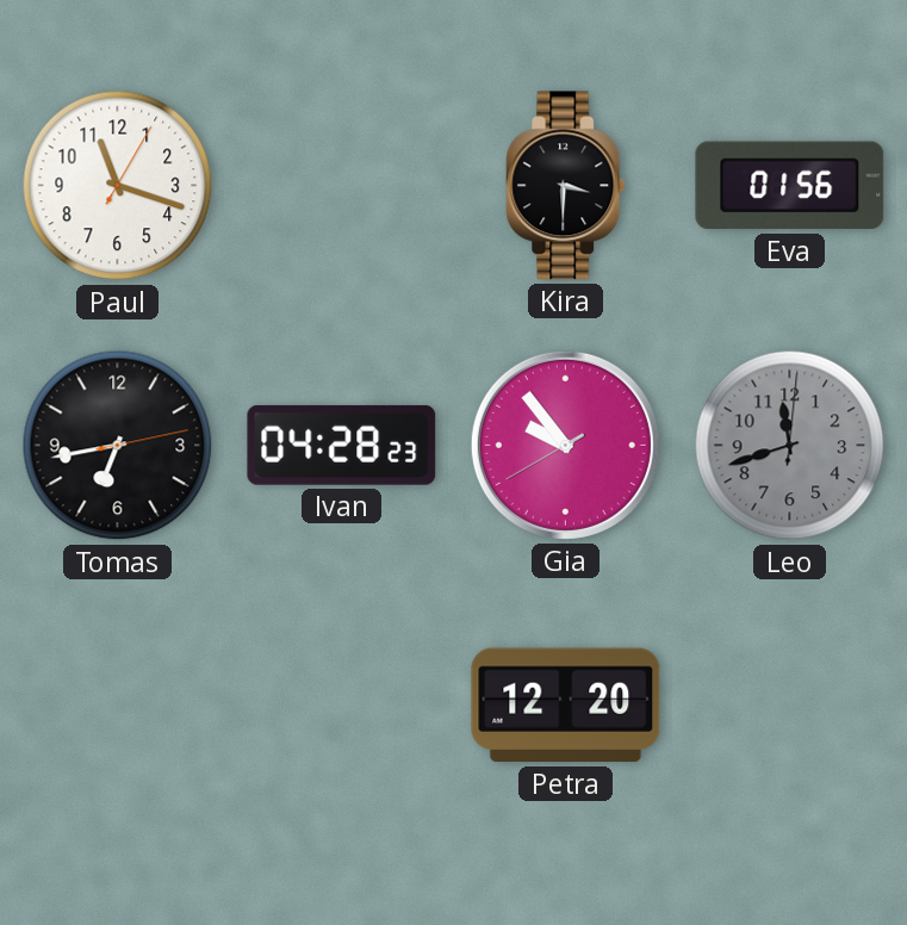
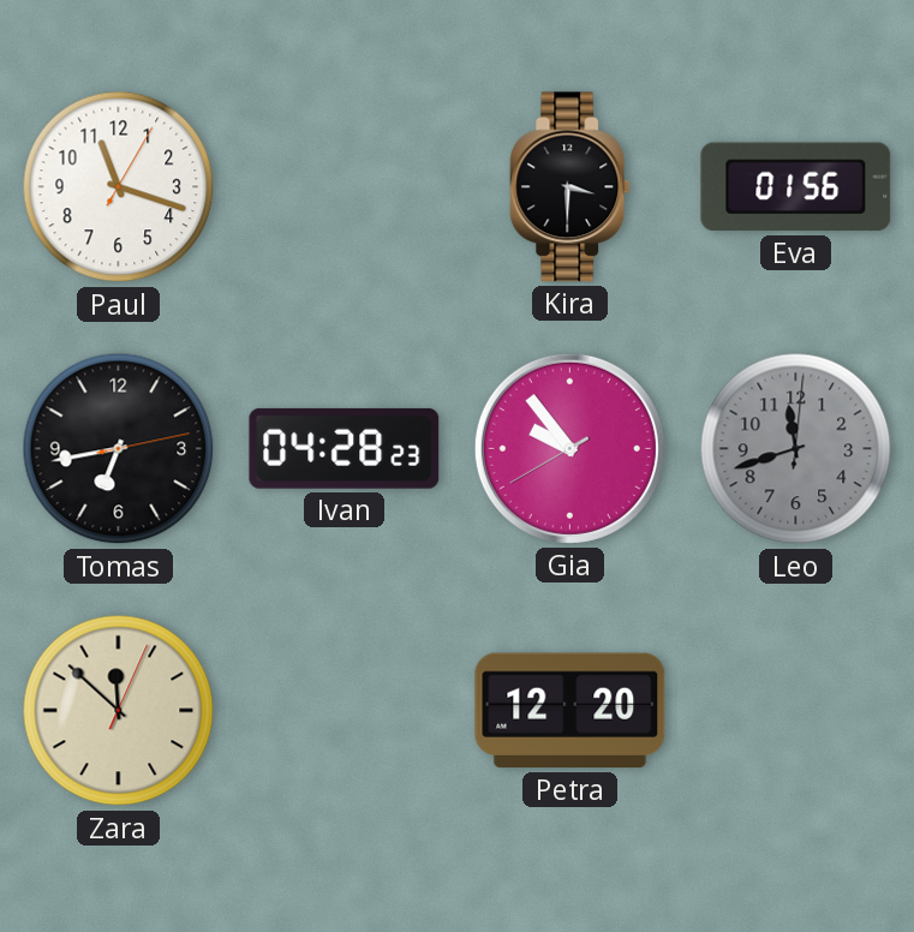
Zara: none -> 11:52
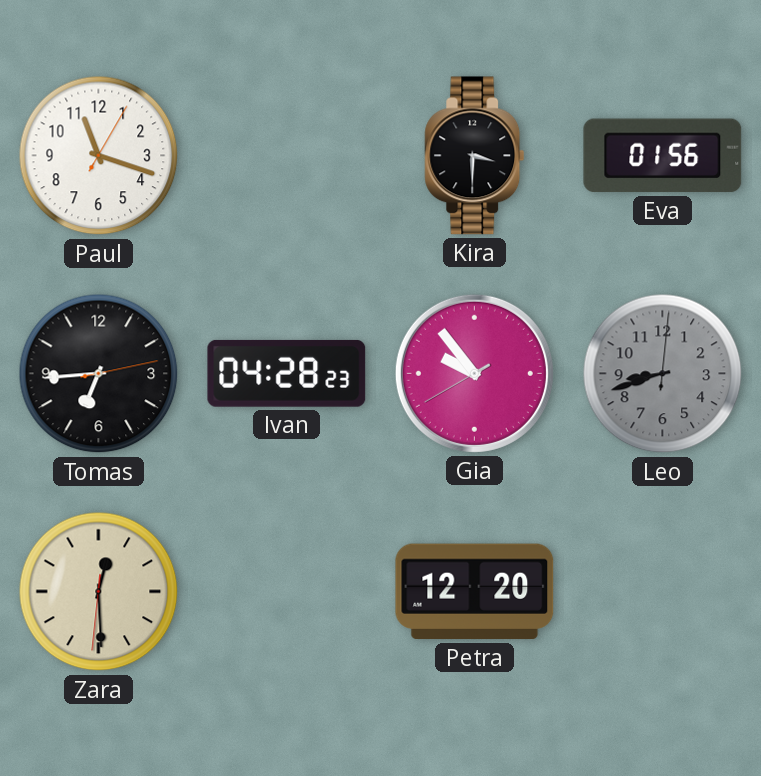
Tomas: 6:43 -> 6:44
Leo: 11:42 -> 8:42
Zara: 11:52 -> 12:29
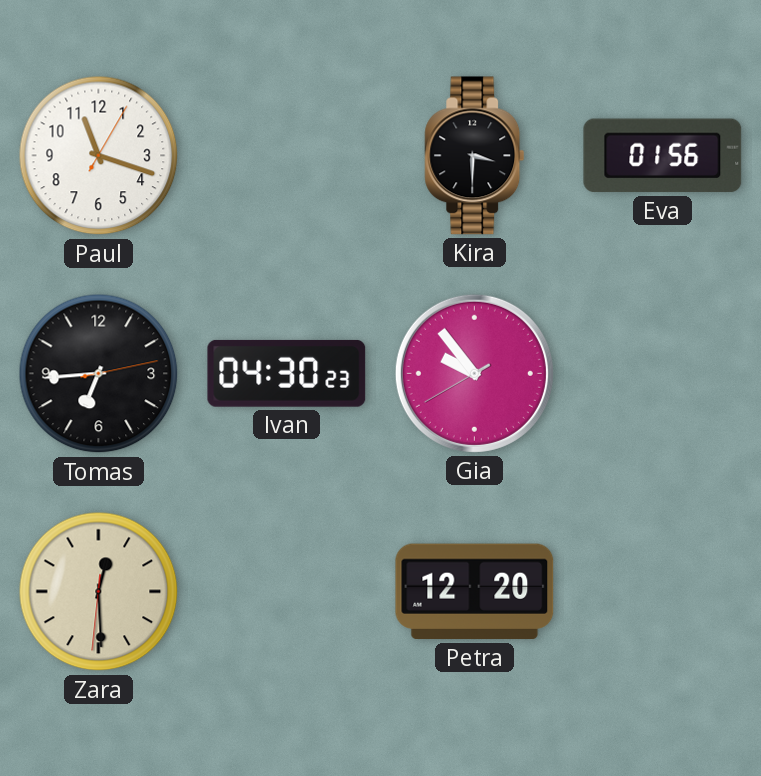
Ivan: 04:28 -> 04:30
Leo: 8:42 -> none
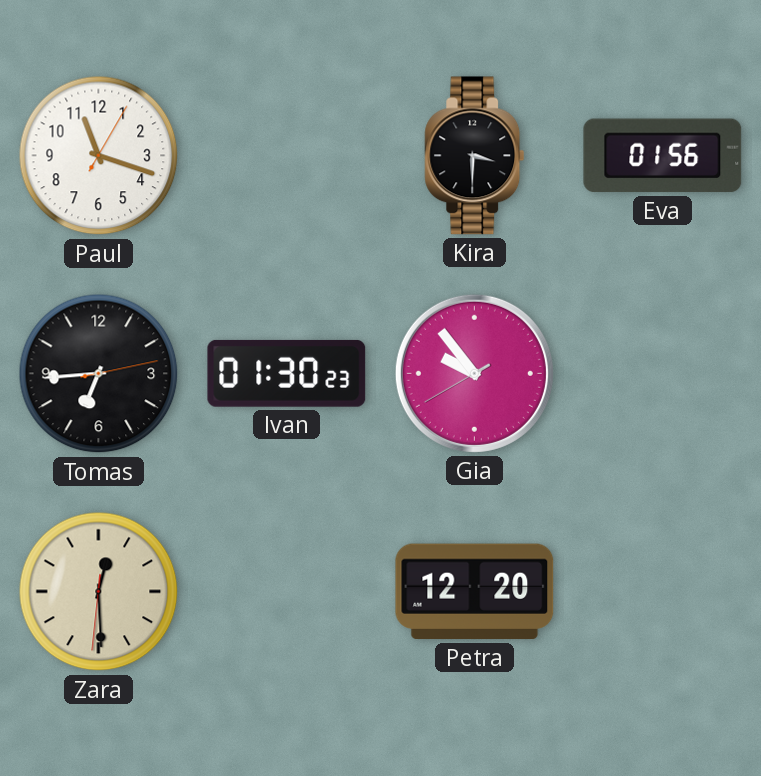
Ivan: 04:30 -> 01:30
